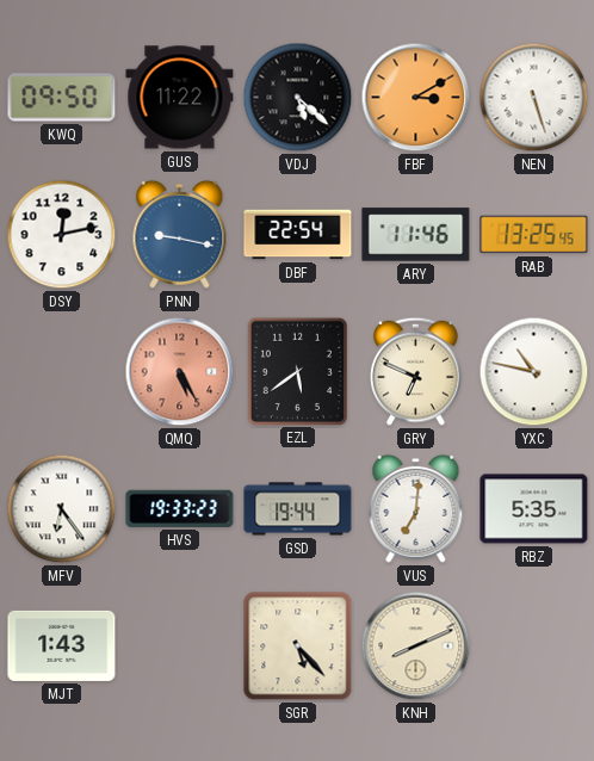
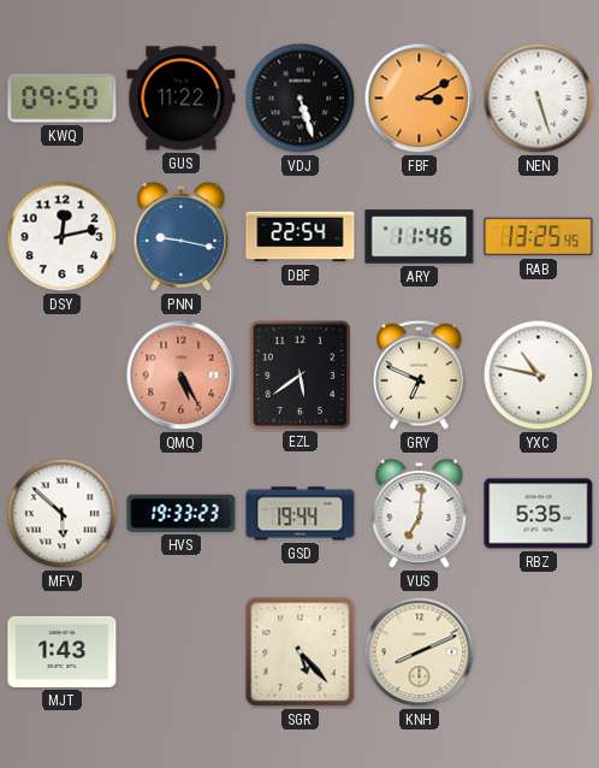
VDJ: 5:22 -> 5:27
MFV: 6:24 -> 5:52
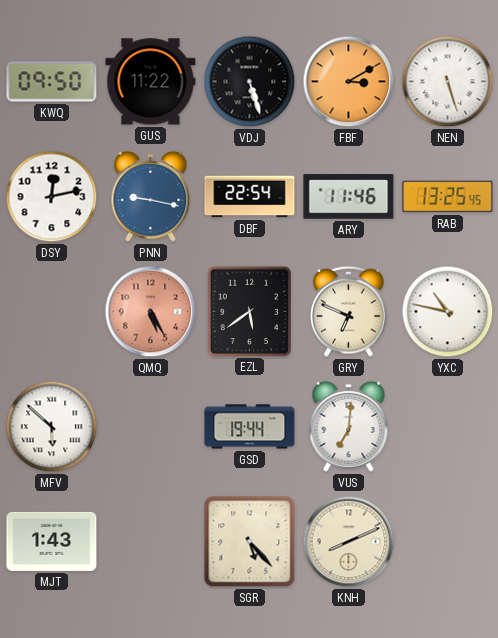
HVS: 19:33 -> none
RBZ: 5:35 -> none
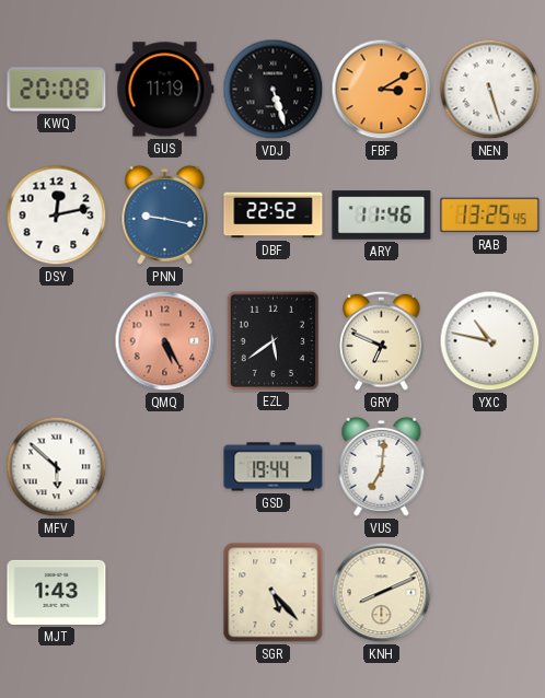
KWQ: 09:50 -> 20:08
GUS: 11:22 -> 11:19
DBF: 22:54 -> 22:52
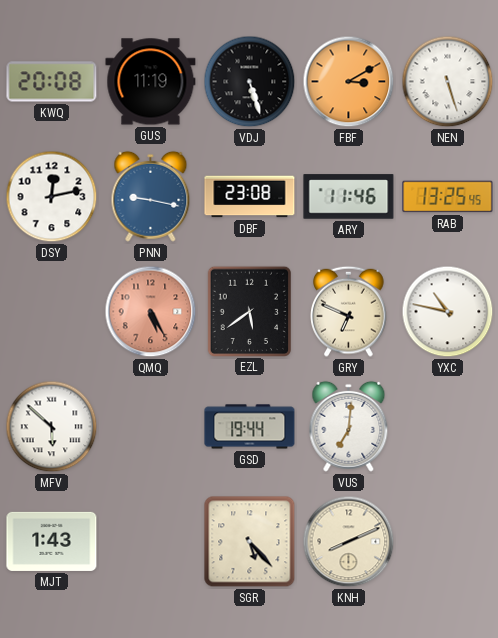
DBF: 22:52 -> 23:08
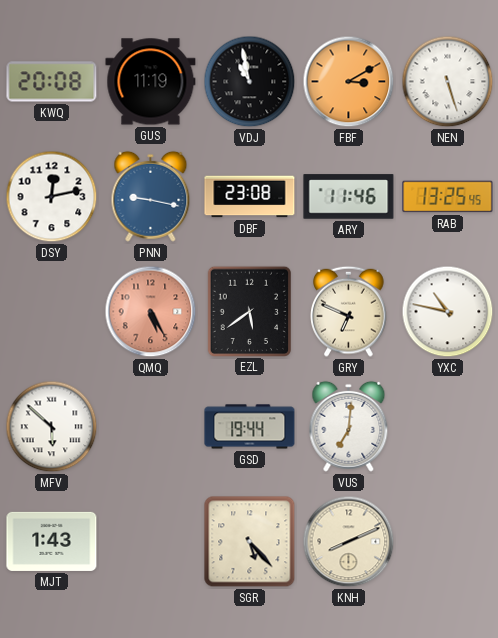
VDJ: 5:27 -> 10:58
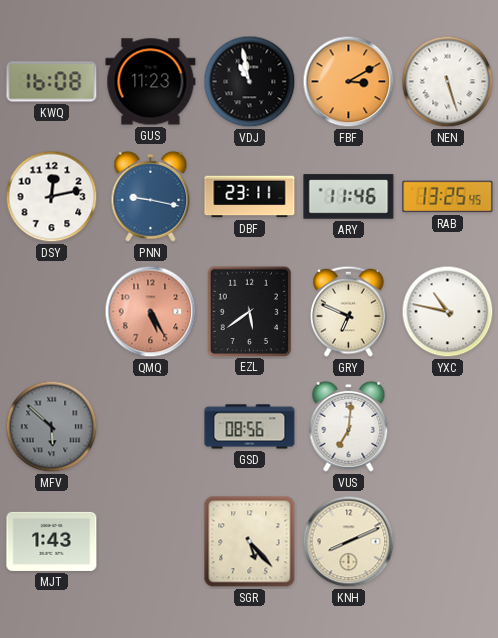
KWQ: 20:08 -> 16:08
GUS: 11:19 -> 11:23
DBF: 23:08 -> 23:11
MFV dial: white -> grey
GSD: 19:44 -> 08:56
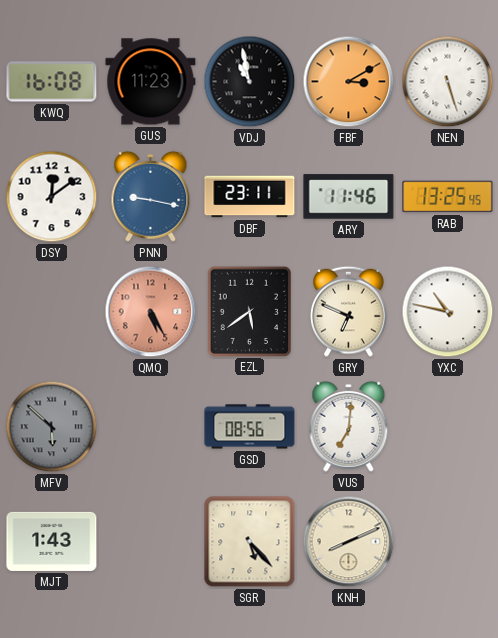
DSY: 12:13 -> 12:09
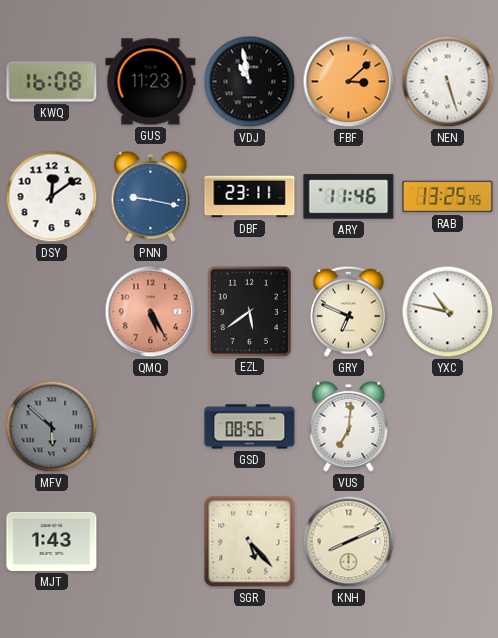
FBF: 3:10 -> 3:08
